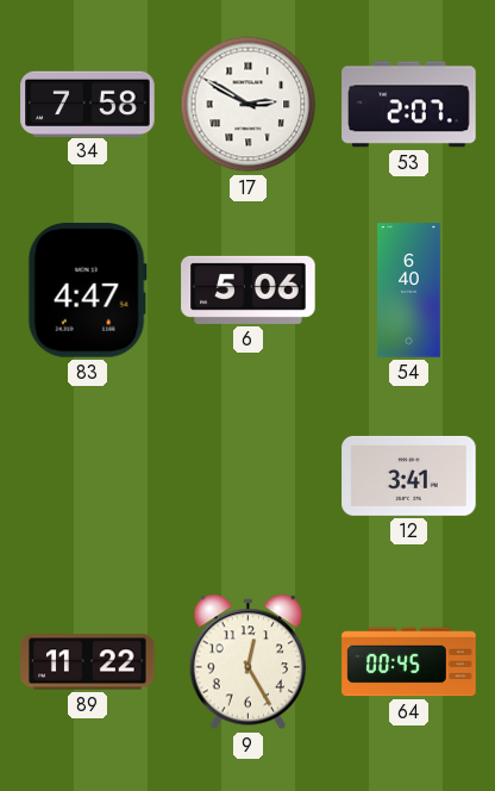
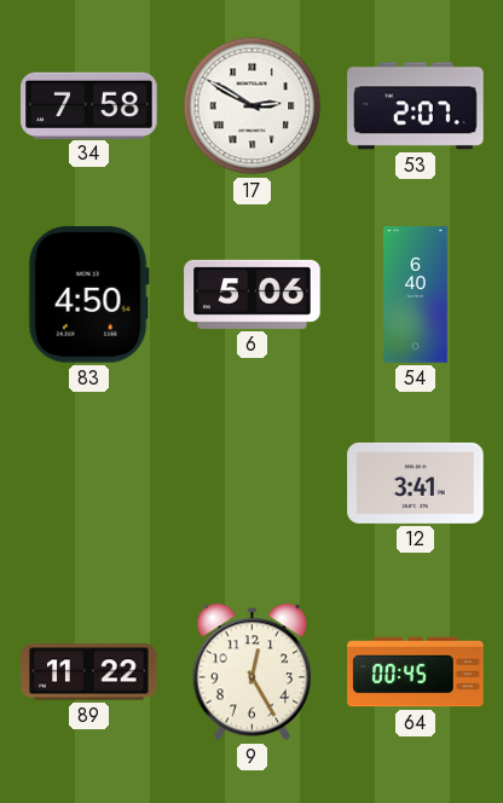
83: 4:47 -> 4:50
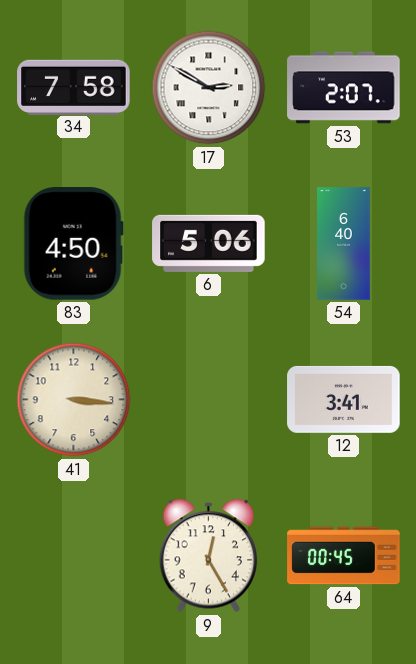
41: none -> 3:16
89: 11:22 -> none
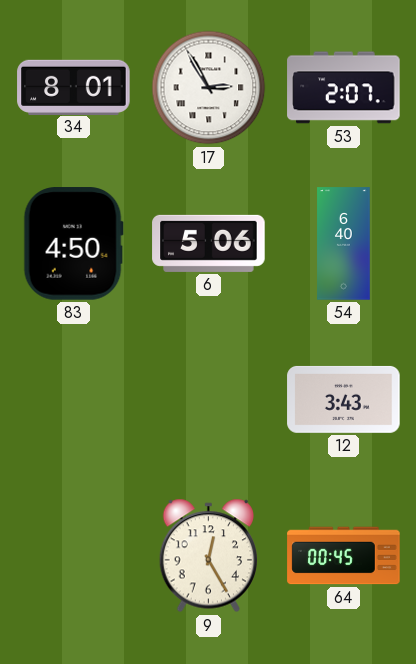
34: 7:58 -> 8:01
17: 2:50 -> 2:55
41: 3:16 -> none
12: 3:41 -> 3:43
